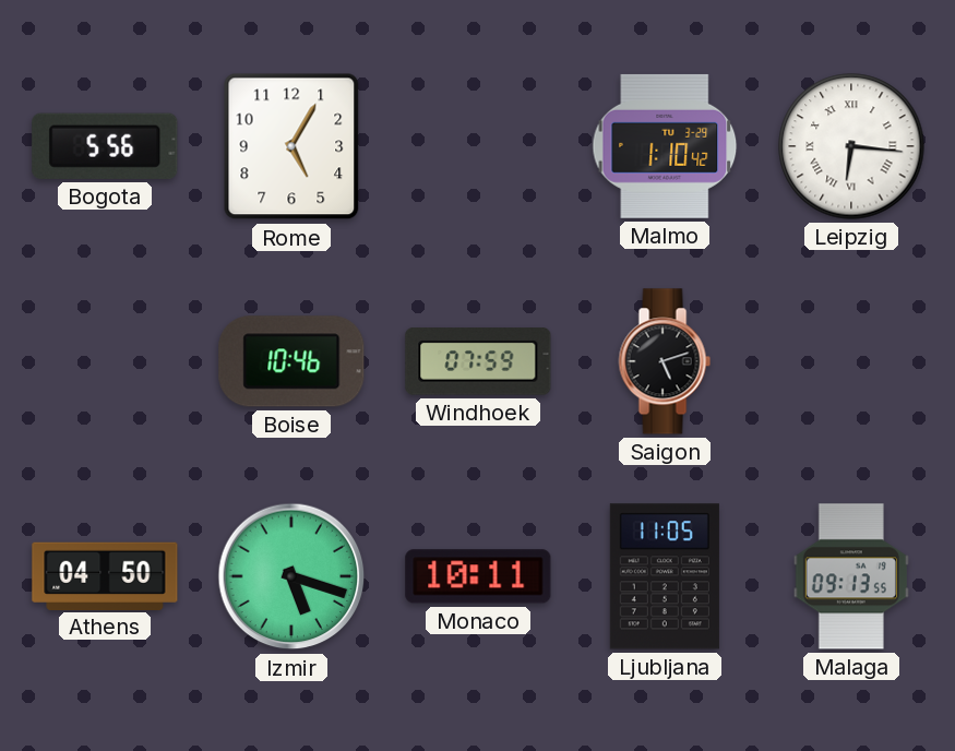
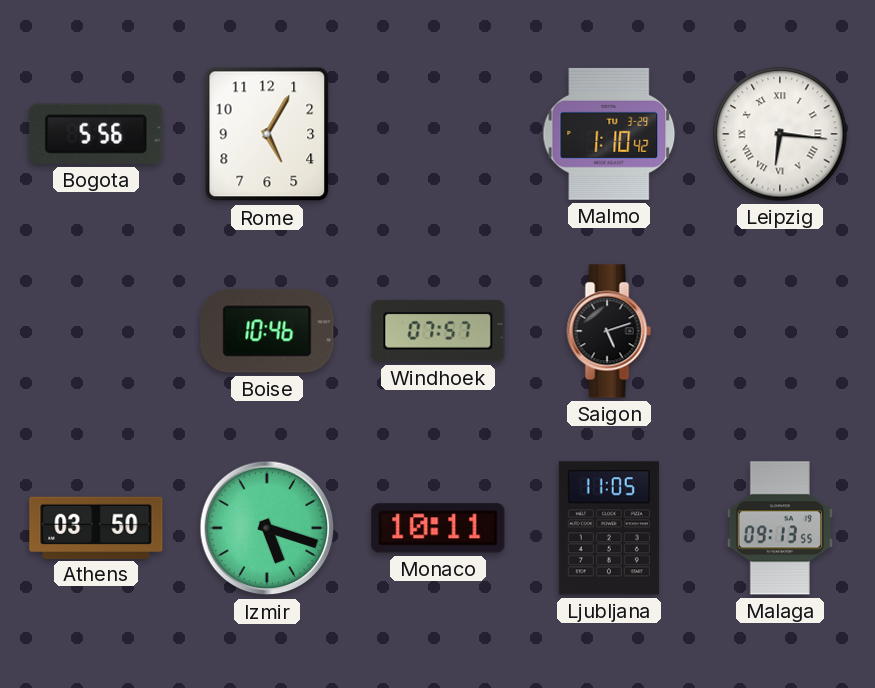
Windhoek: 07:59 -> 07:57
Athens: 04:50 -> 03:50
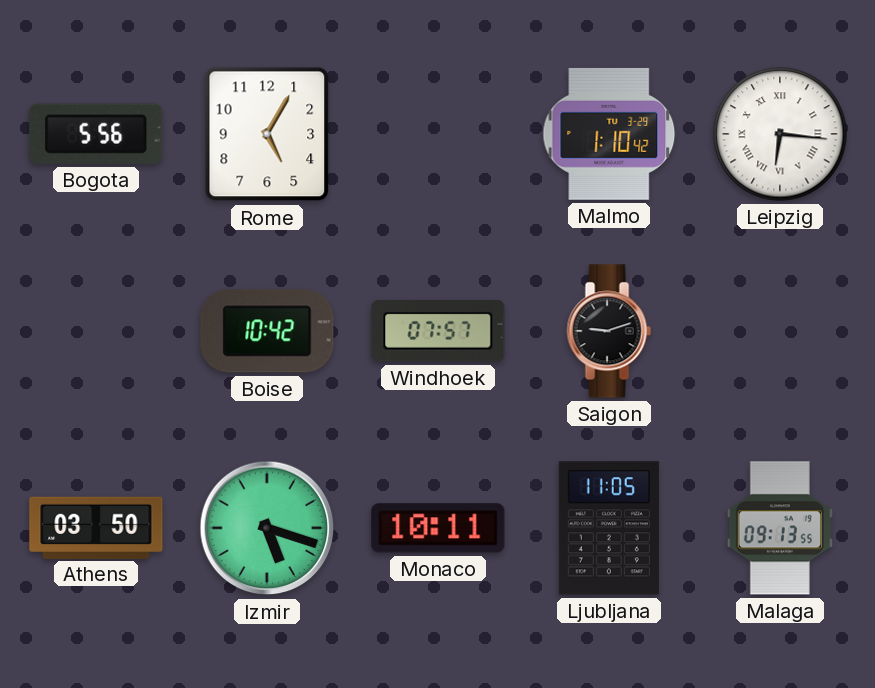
Boise: 10:46 -> 10:42
Saigon: 5:12 -> 9:12
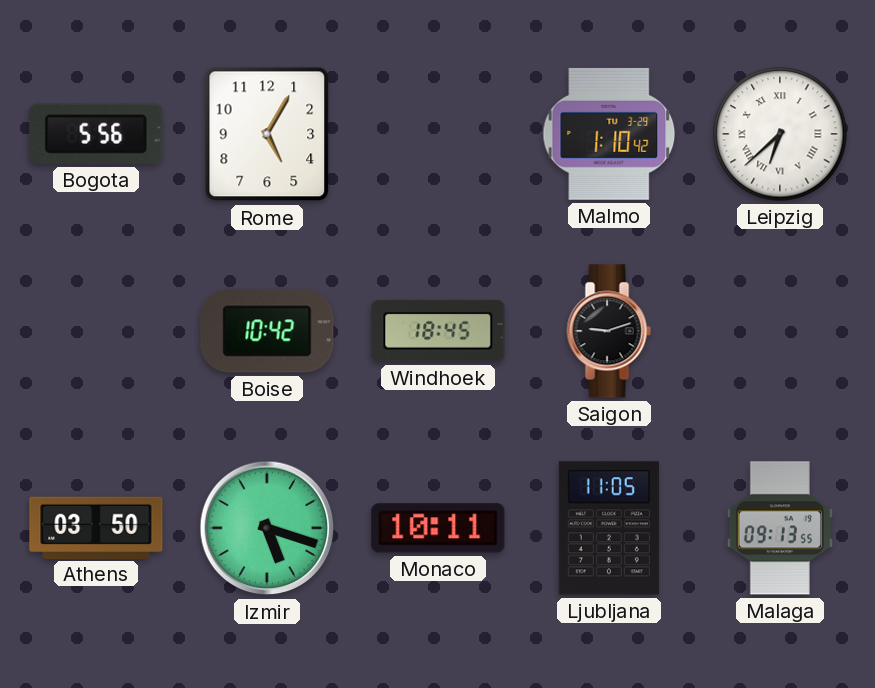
Leipzig: 6:16 -> 6:38
Windhoek: 07:57 -> 18:45
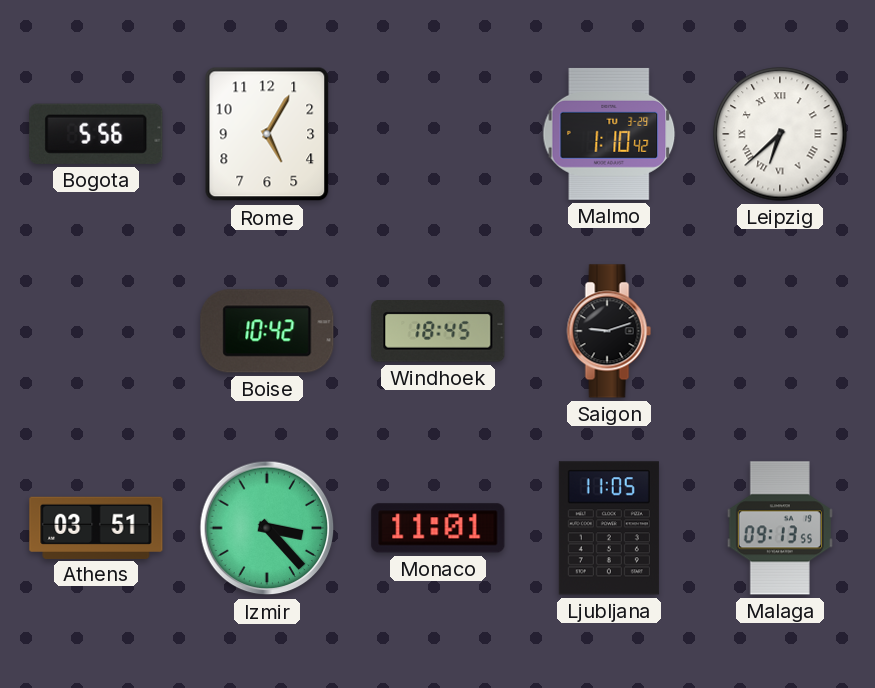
Athens: 03:50 -> 03:51
Izmir: 5:18 -> 3:23
Monaco: 10:11 -> 11:01
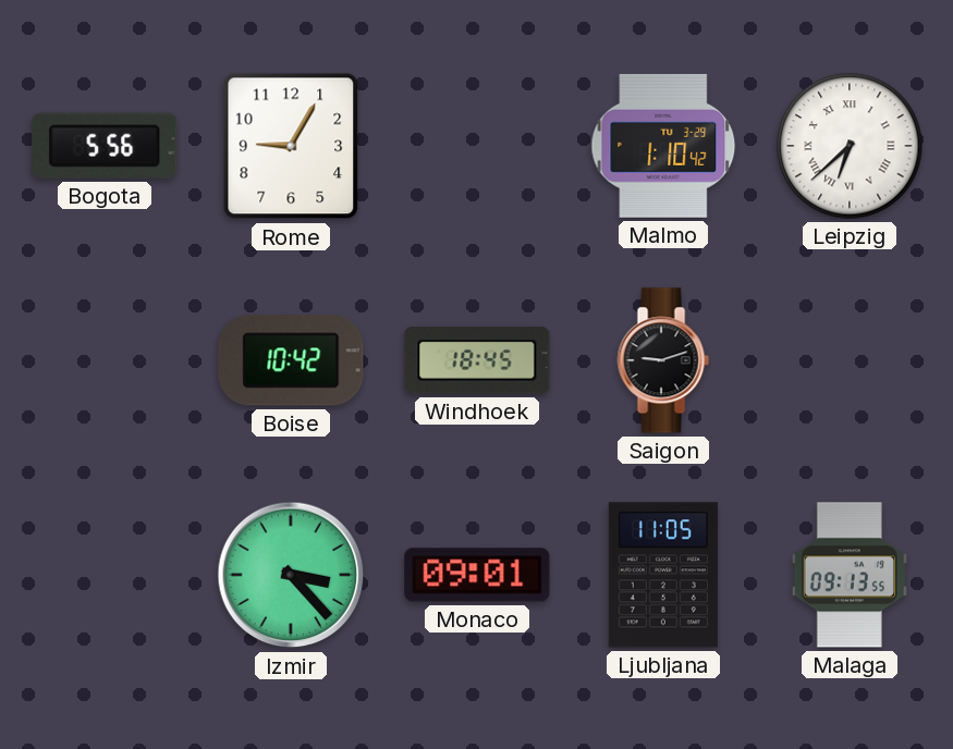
Rome: 5:05 -> 9:05
Athens: 03:51 -> none
Monaco: 11:01 -> 09:01
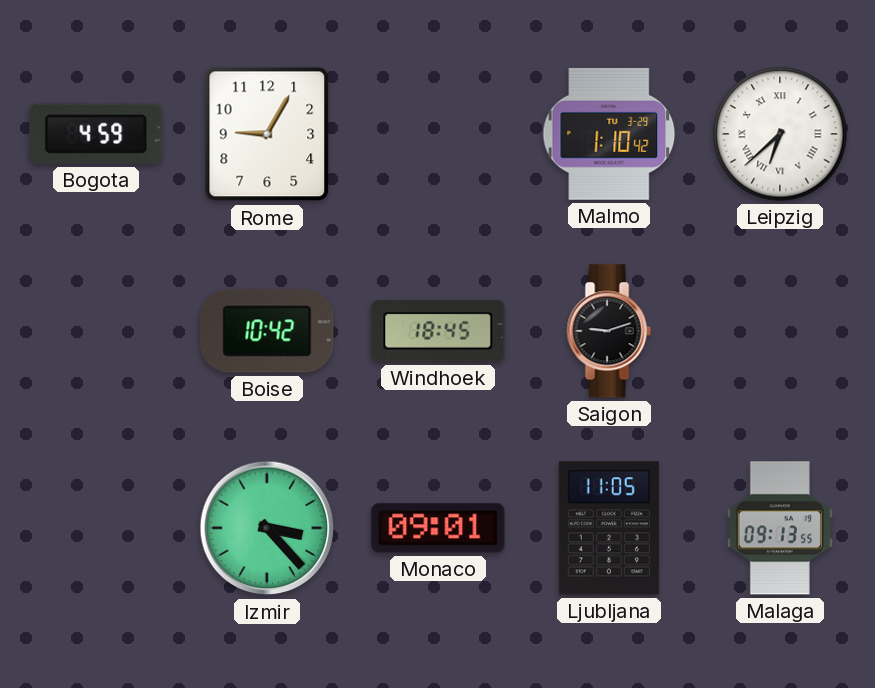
Bogota: 5:56 -> 4:59
